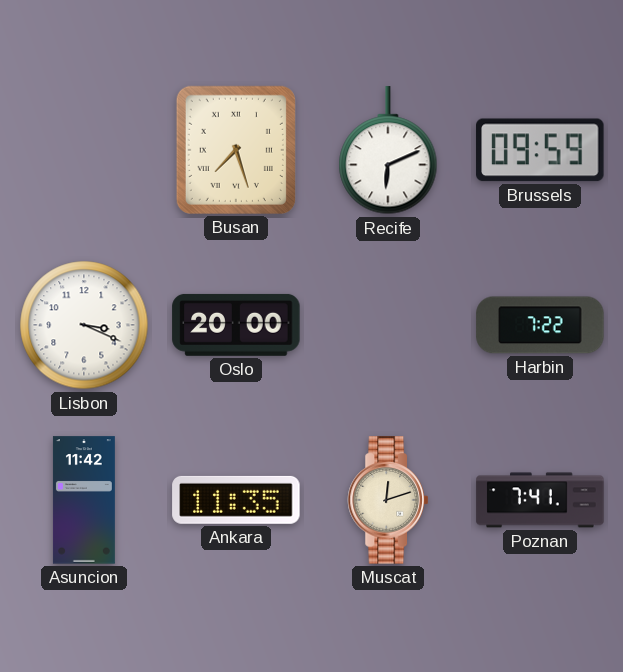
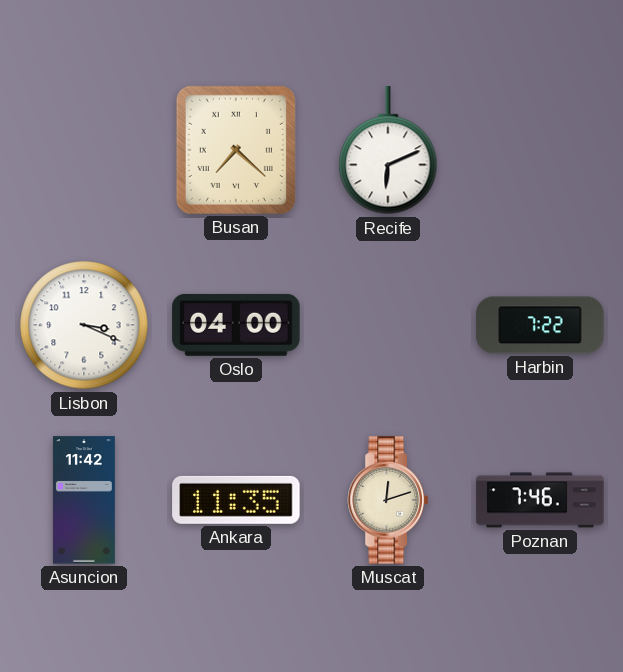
Busan: 7:27 -> 7:22
Brussels: 09:59 -> none
Oslo: 20:00 -> 04:00
Poznan: 7:41 -> 7:46
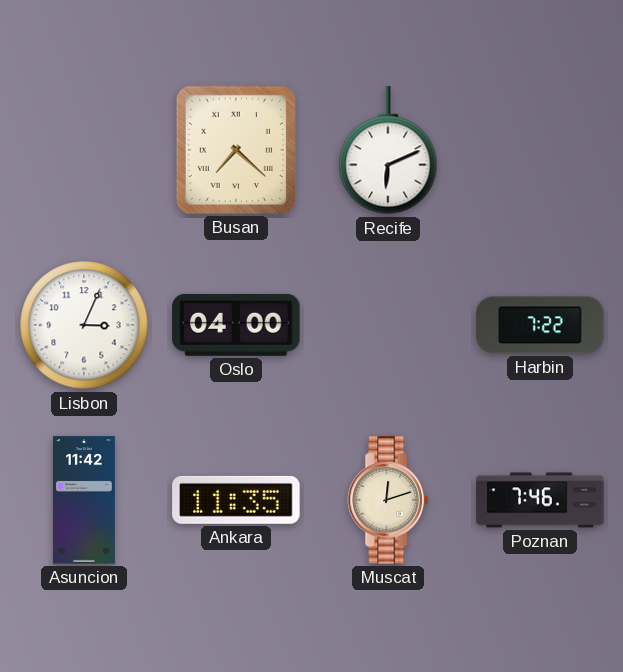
Lisbon: 3:19 -> 3:04
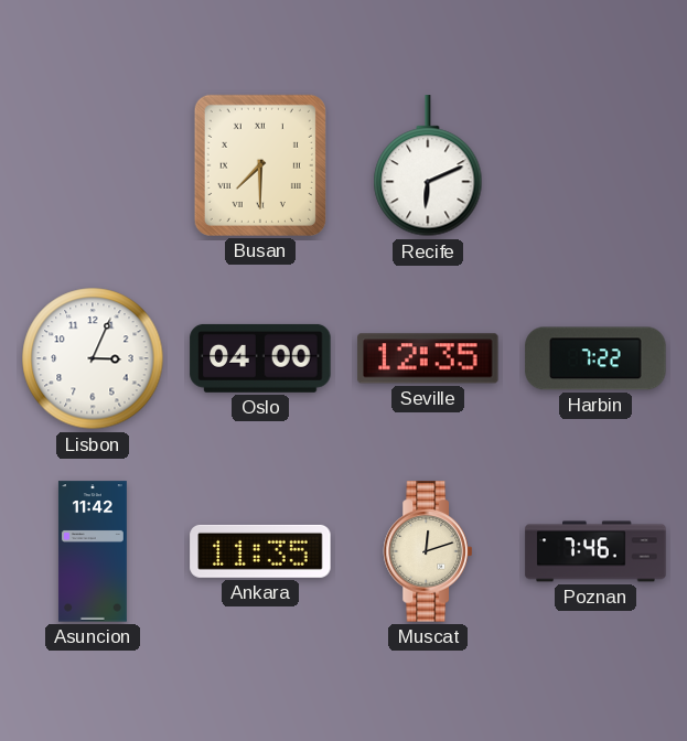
Busan: 7:22 -> 7:30
Seville: none -> 12:35
